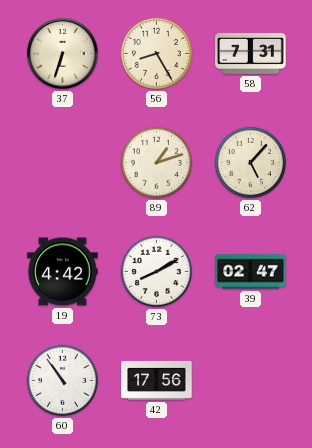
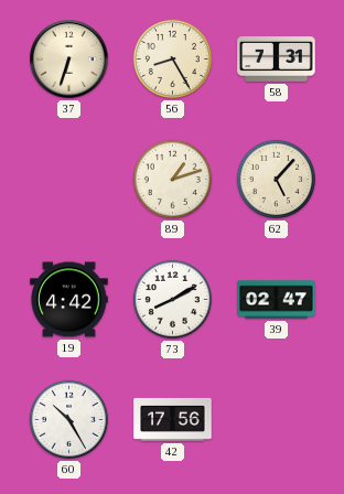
60: 10:54 -> 10:25
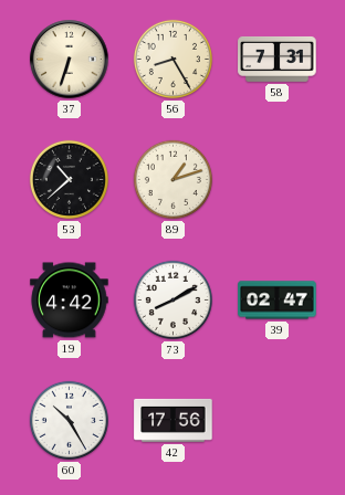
53: none -> 10:38
62: 5:07 -> none
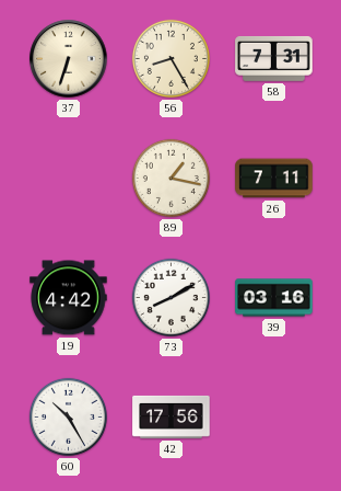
53: 10:38 -> none
89: 1:12 -> 1:17
26: none -> 7:11
39: 02:47 -> 03:16
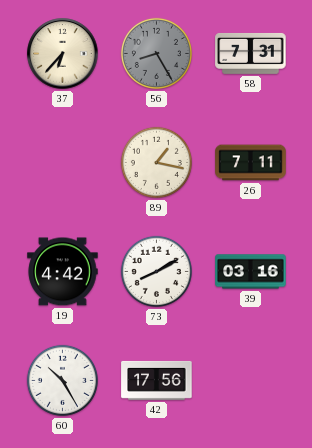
37: 6:33 -> 6:37
56 dial: cream -> grey
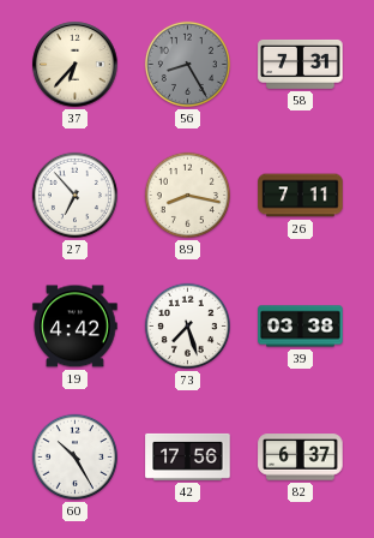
27: none -> 6:53
89: 1:17 -> 8:17
73: 8:10 -> 7:27
39: 03:16 -> 03:38
82: none -> 6:37
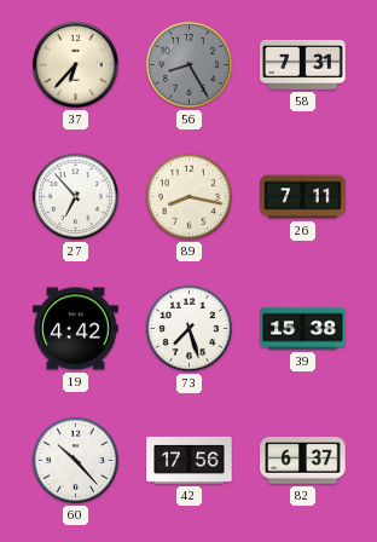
39: 03:38 -> 15:38
60: 10:25 -> 10:23
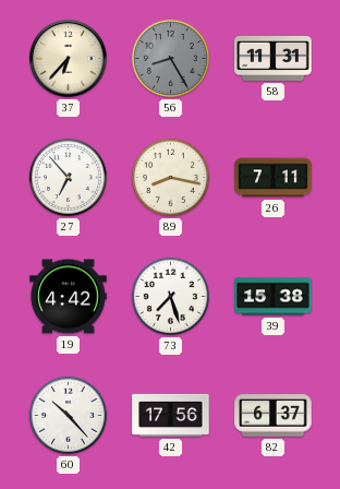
58: 7:31 -> 11:31
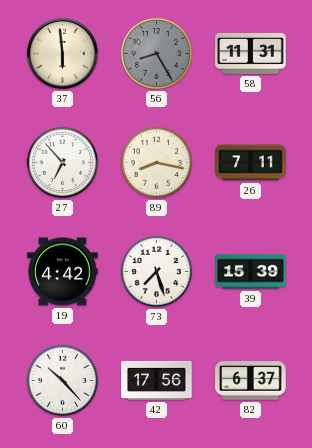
37: 6:37 -> 5:59
39: 15:38 -> 15:39
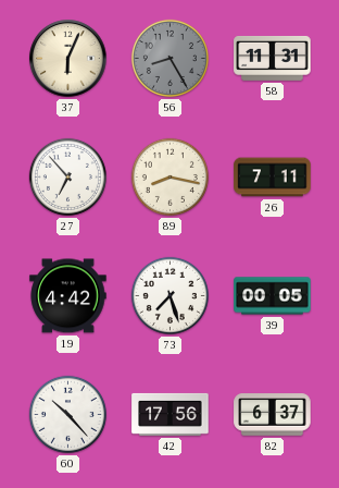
37: 5:59 -> 6:04
39: 15:39 -> 00:05
